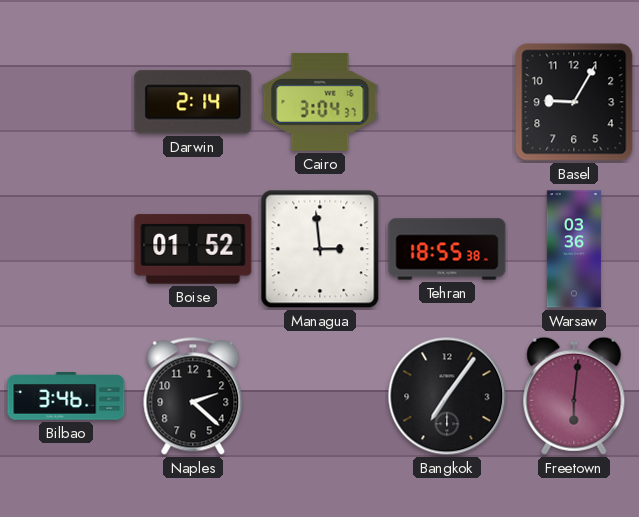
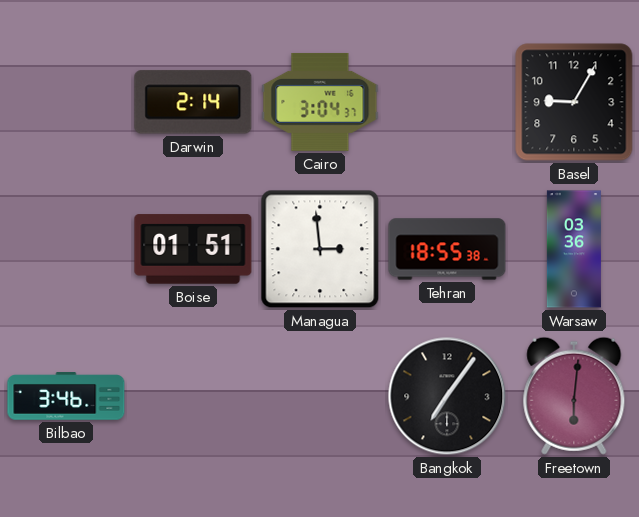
Boise: 01:52 -> 01:51
Naples: 2:22 -> none
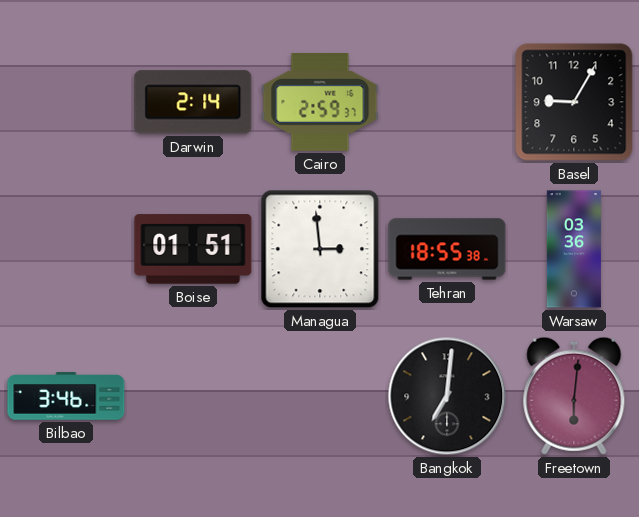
Cairo: 3:04 -> 2:59
Bangkok: 7:06 -> 7:01
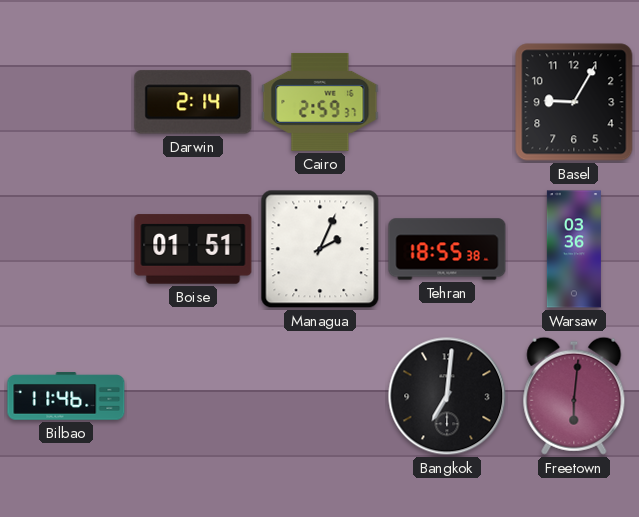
Managua: 2:59 -> 2:04
Bilbao: 3:46 -> 11:46
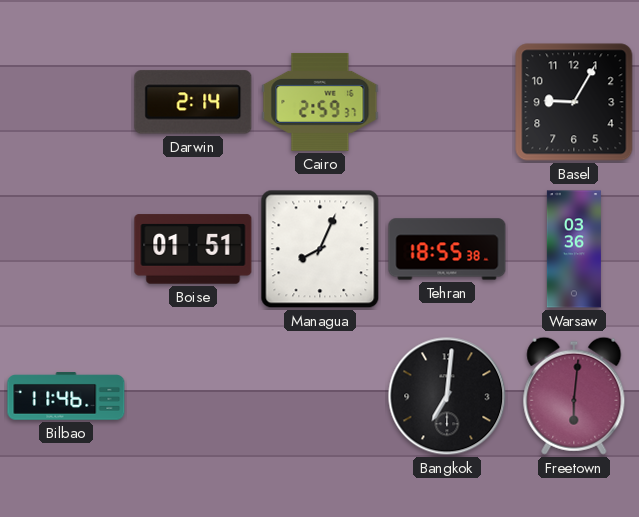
Managua: 2:04 -> 8:04
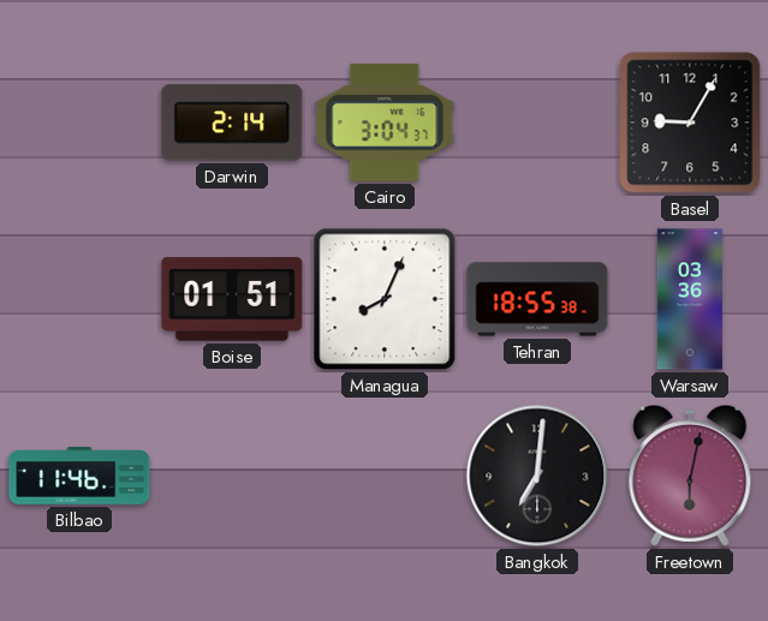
Cairo: 2:59 -> 3:04
Freetown: 6:01 -> 6:02
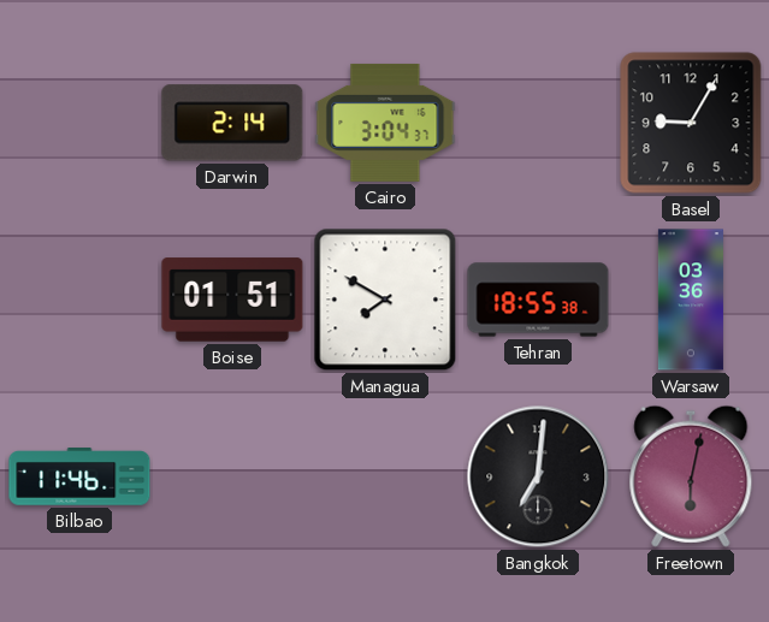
Managua: 8:04 -> 7:50
